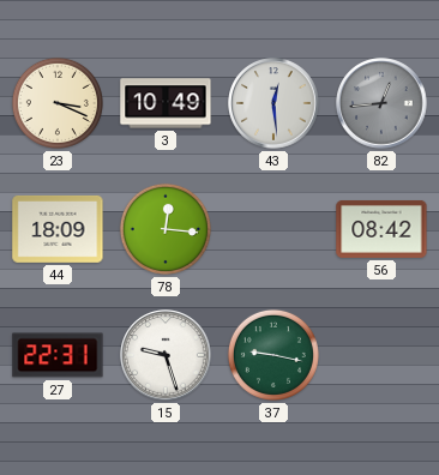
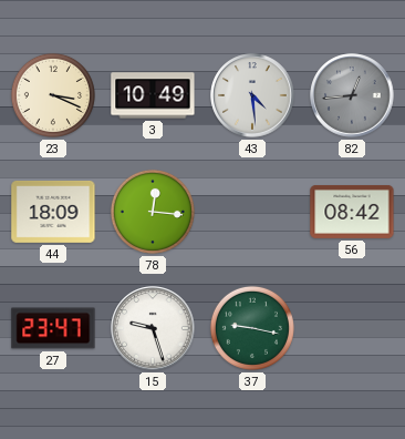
43: 12:29 -> 4:29
27: 22:31 -> 23:47
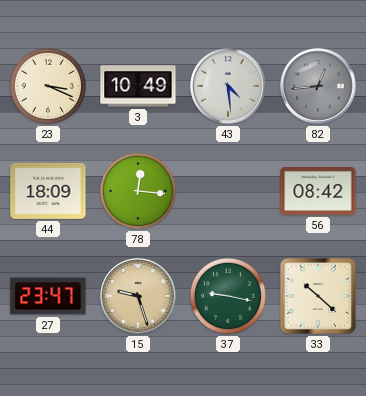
15 dial: white -> champagne
33: none -> 10:22
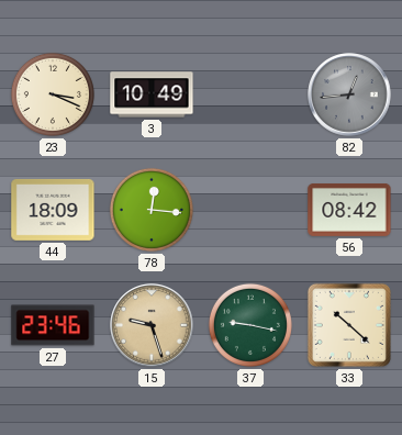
43: 4:29 -> none
27: 23:47 -> 23:46
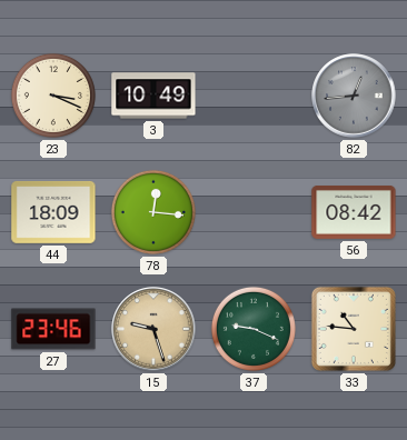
37: 9:17 -> 9:19
33: 10:22 -> 10:46
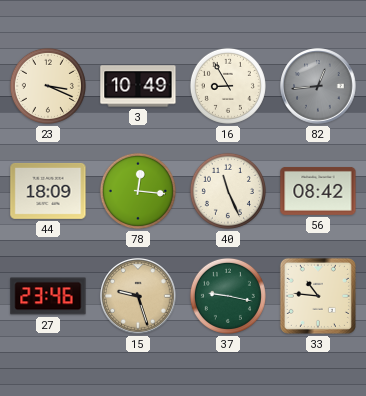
16: none -> 8:55
40: none -> 11:26
37: 9:19 -> 9:17
